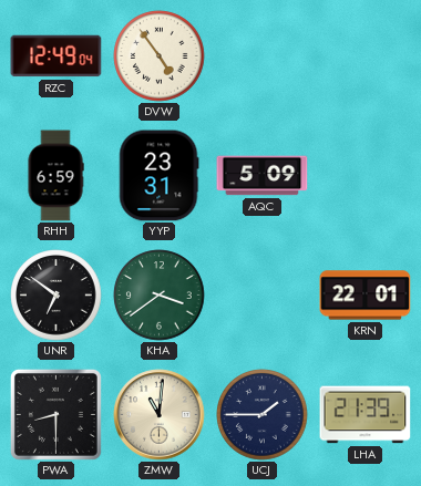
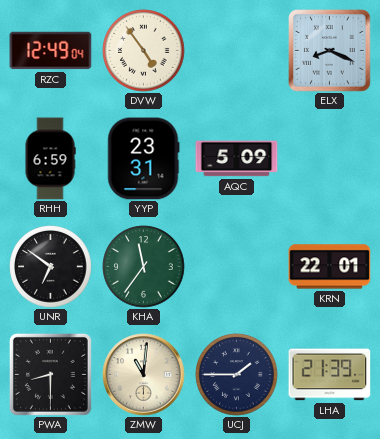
ELX: none -> 8:19
KHA: 3:39 -> 11:36
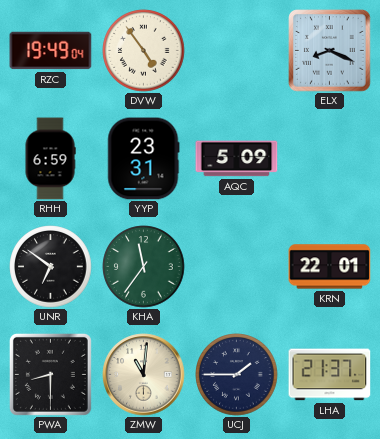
RZC: 12:49 -> 19:49
LHA: 21:39 -> 21:37
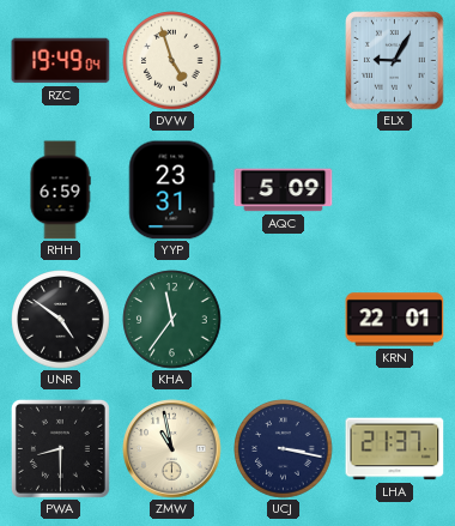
DVW: 4:54 -> 4:57
ELX: 8:19 -> 9:05
UNR: 6:51 -> 4:51
ZMW: 11:01 -> 10:58
UCJ: 1:45 -> 3:17
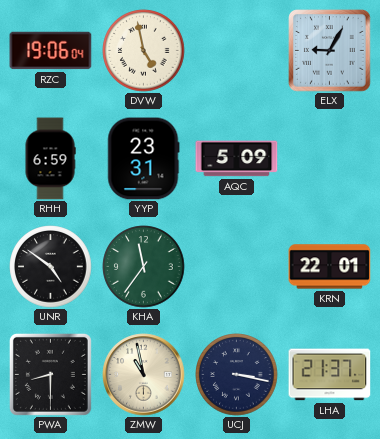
RZC: 19:49 -> 19:06
DVW: 4:57 -> 4:58
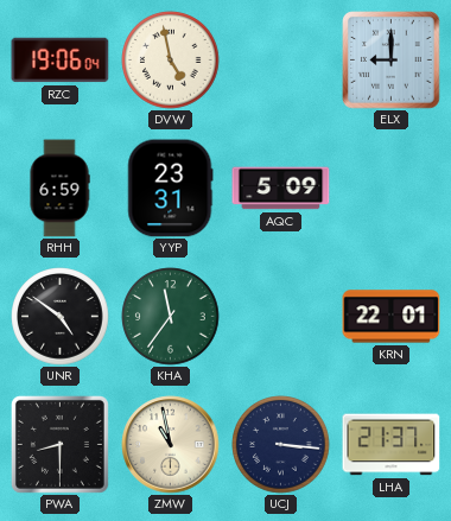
ELX: 9:05 -> 9:00
UCJ: 3:17 -> 3:16
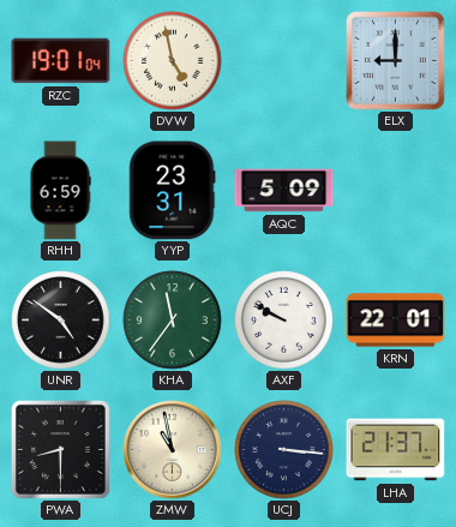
RZC: 19:06 -> 19:01
AXF: none -> 9:50
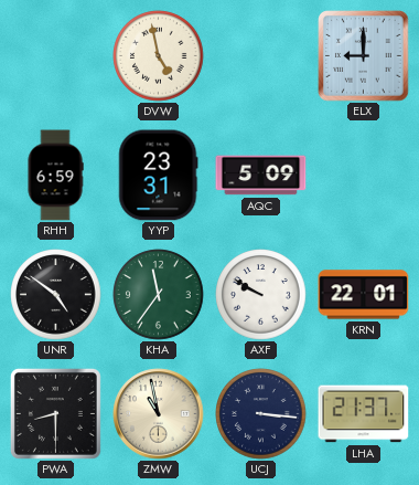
RZC: 19:01 -> none
